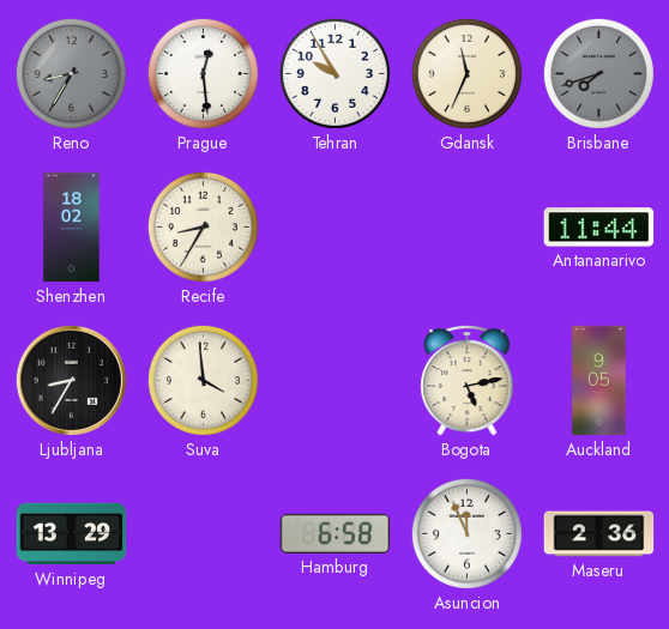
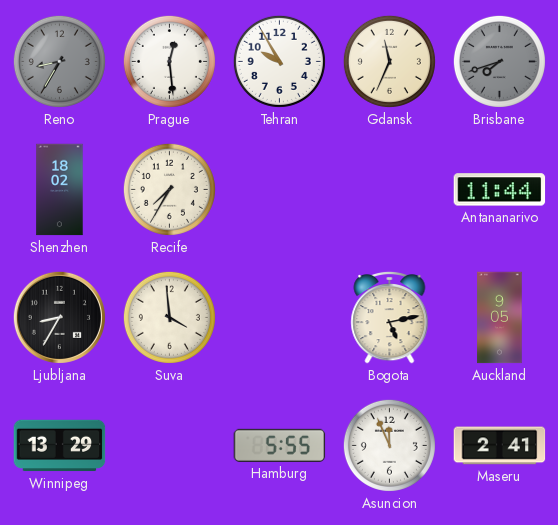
Recife: 8:35 -> 7:35
Hamburg: 6:58 -> 5:55
Maseru: 2:36 -> 2:41
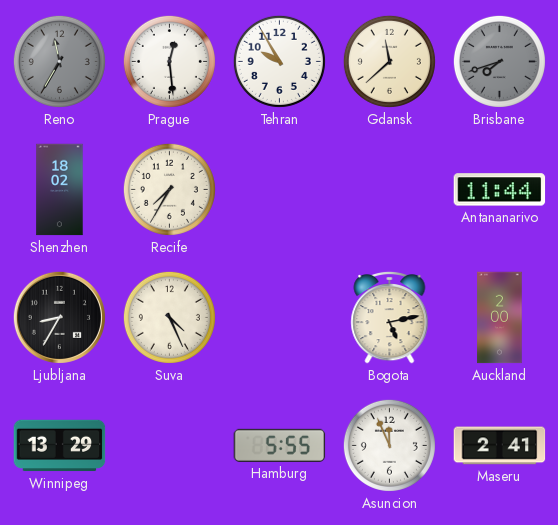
Reno: 8:35 -> 11:35
Gdansk: 11:34 -> 11:38
Suva: 3:59 -> 4:26
Auckland: 9:05 -> 2:00
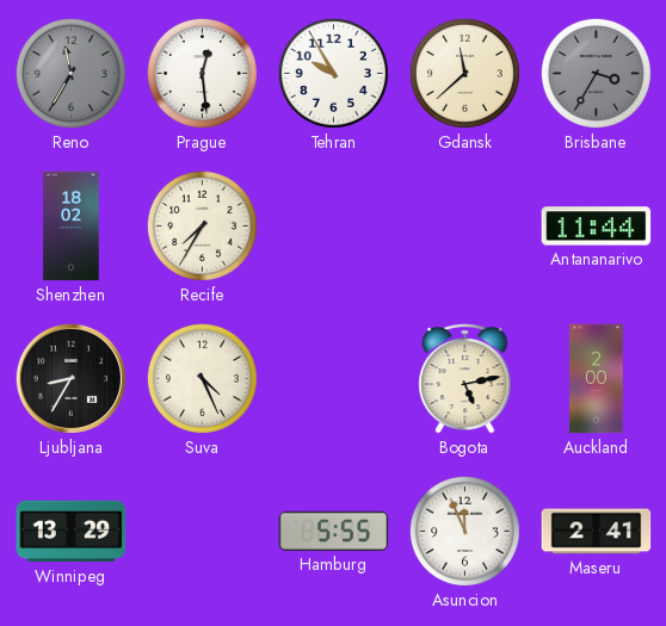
Brisbane: 7:42 -> 3:35
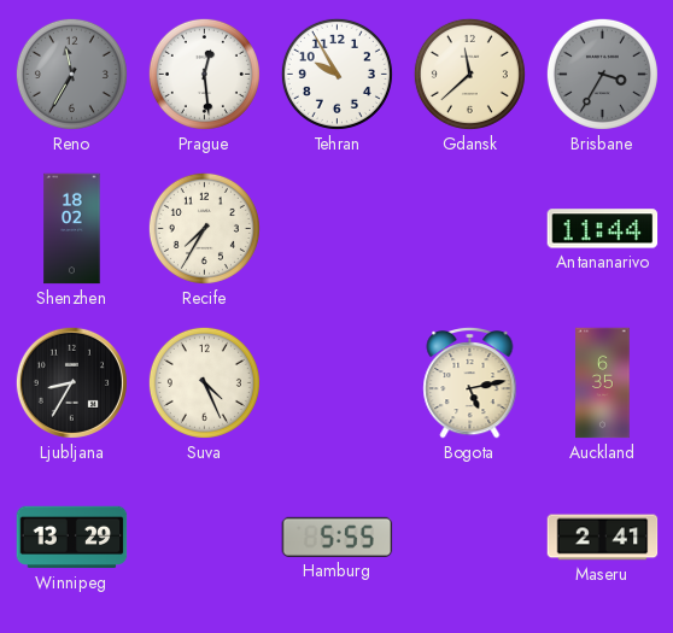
Auckland: 2:00 -> 6:35
Asuncion: 11:56 -> none
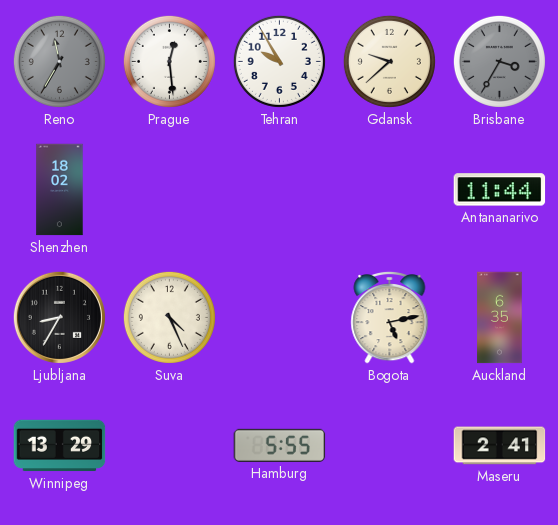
Gdansk: 11:38 -> 9:38
Recife: 7:35 -> none
